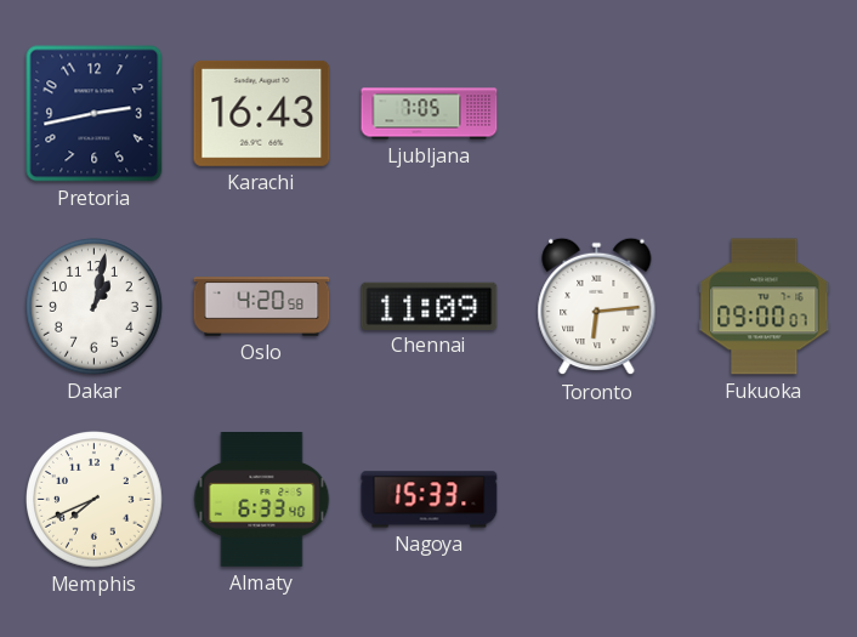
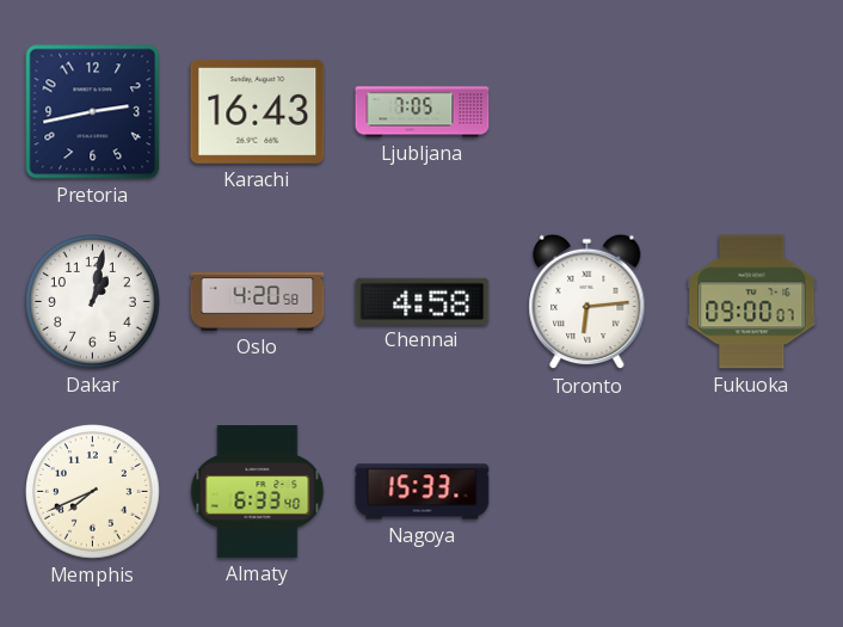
Chennai: 11:09 -> 4:58
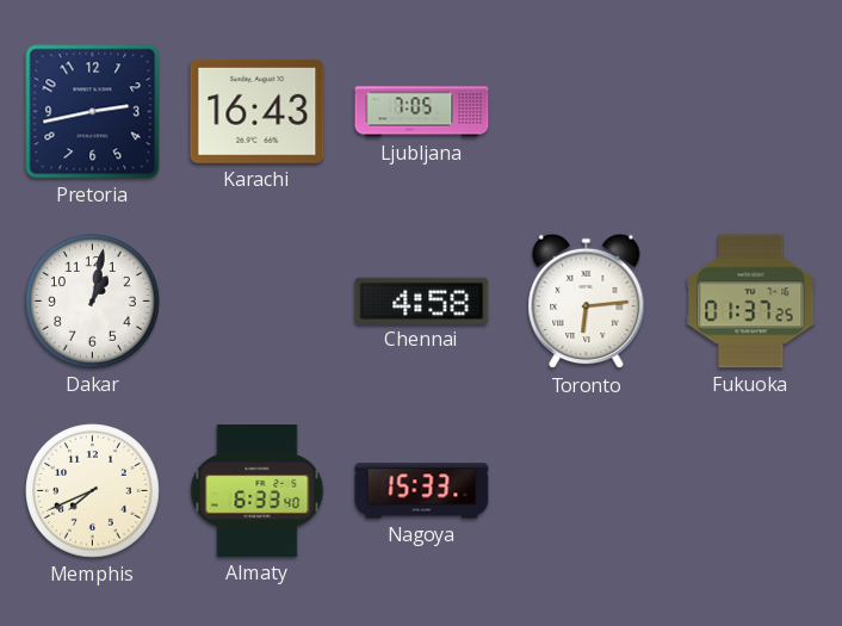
Oslo: 4:20 -> none
Fukuoka: 09:00 -> 01:37
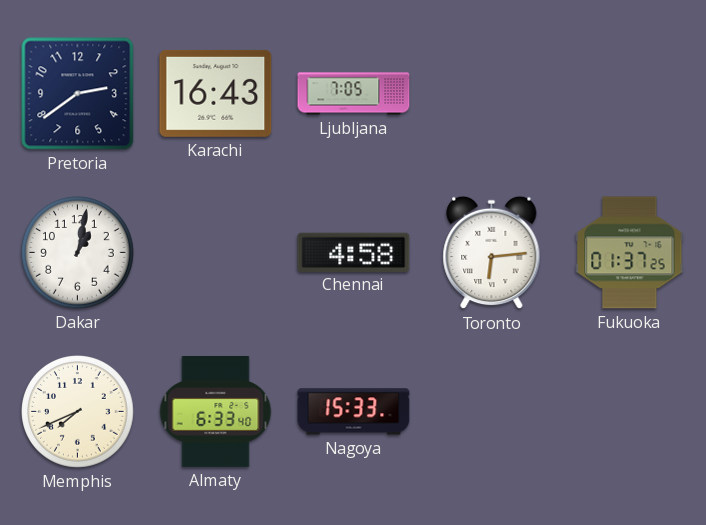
Pretoria: 2:43 -> 2:39
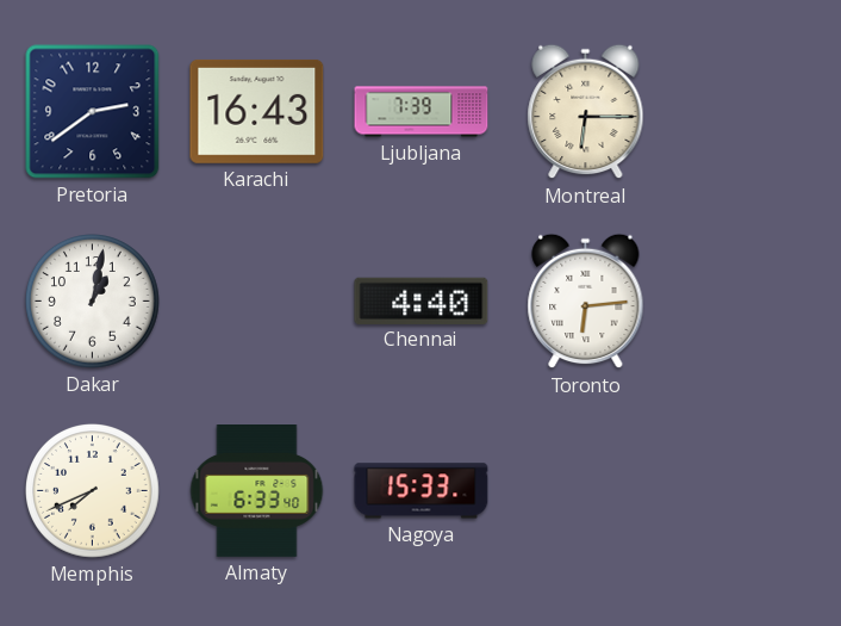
Ljubljana: 7:05 -> 7:39
Montreal: none -> 6:15
Chennai: 4:58 -> 4:40
Fukuoka: 01:37 -> none
